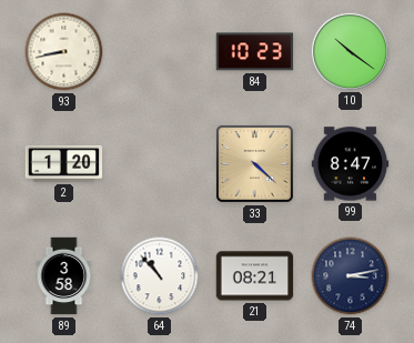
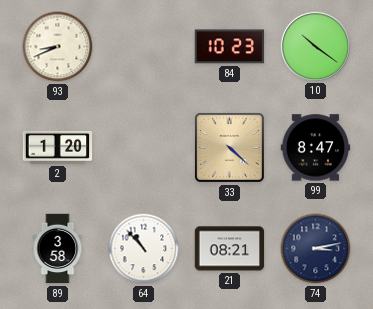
93: 8:43 -> 8:41
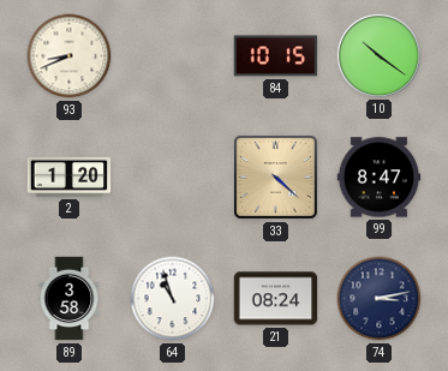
84: 10:23 -> 10:15
64: 10:53 -> 10:57
21: 08:21 -> 08:24
